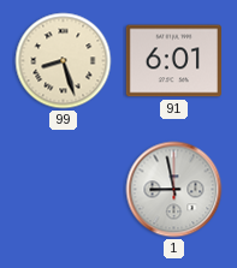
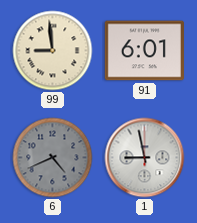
99: 8:27 -> 8:59
6: none -> 4:41
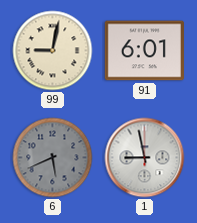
99: 8:59 -> 9:02
6: 4:41 -> 5:41
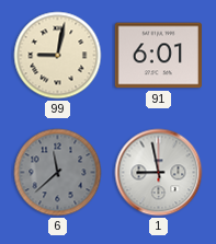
6: 5:41 -> 11:38
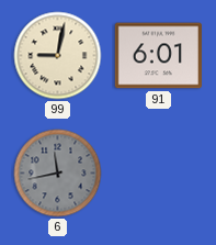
6: 11:38 -> 11:43
1: 8:58 -> none
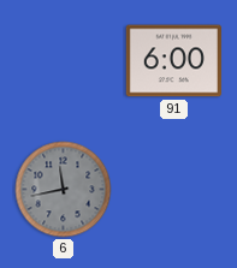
99: 9:02 -> none
91: 6:01 -> 6:00
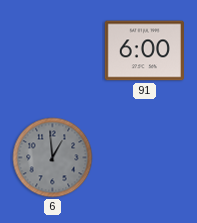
6: 11:43 -> 12:59
